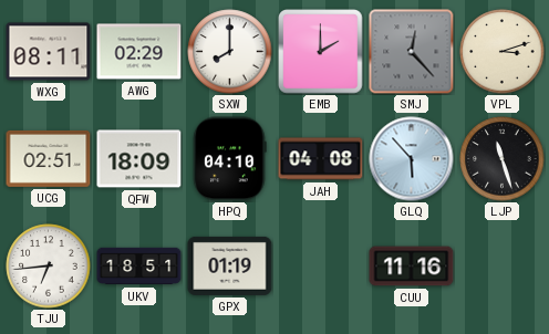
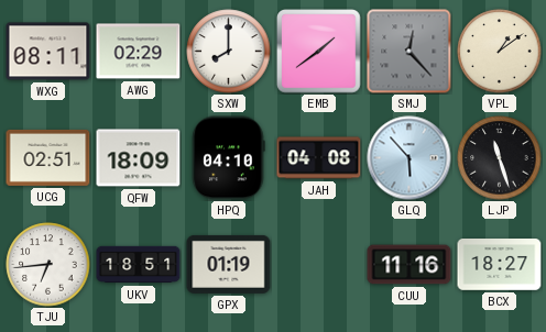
EMB: 2:00 -> 1:39
VPL: 3:12 -> 1:09
BCX: none -> 18:27
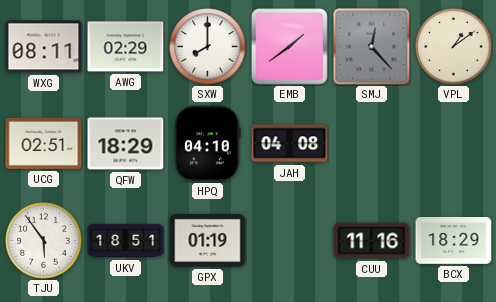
QFW: 18:09 -> 18:29
GLQ: 5:53 -> none
LJP: 11:27 -> none
TJU: 6:44 -> 5:54
BCX: 18:27 -> 18:29
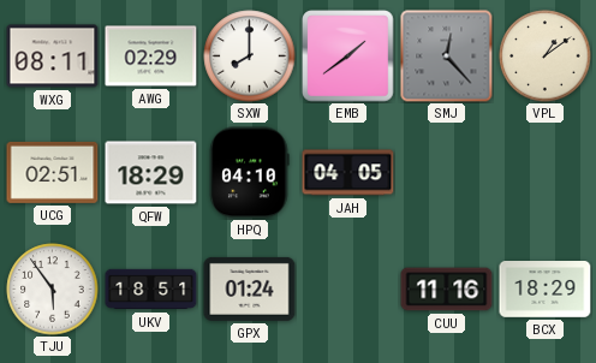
JAH: 04:08 -> 04:05
GPX: 01:19 -> 01:24
